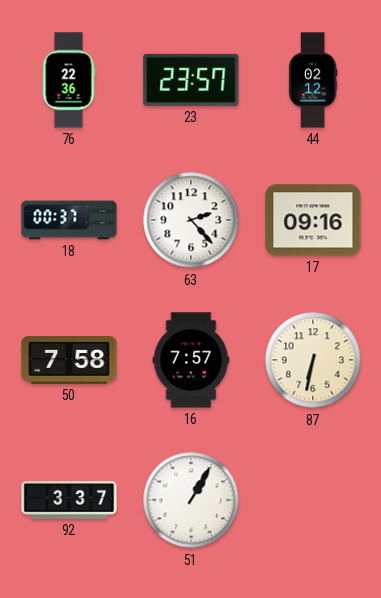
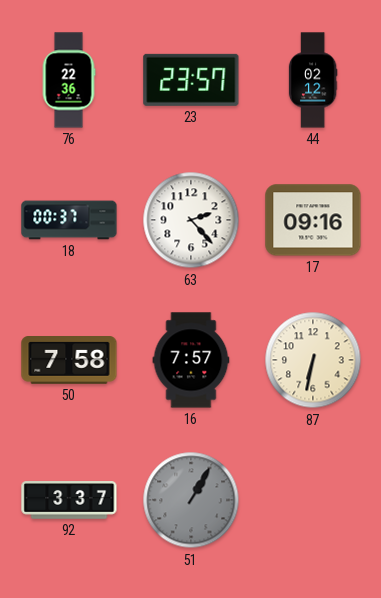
51 dial: white -> grey
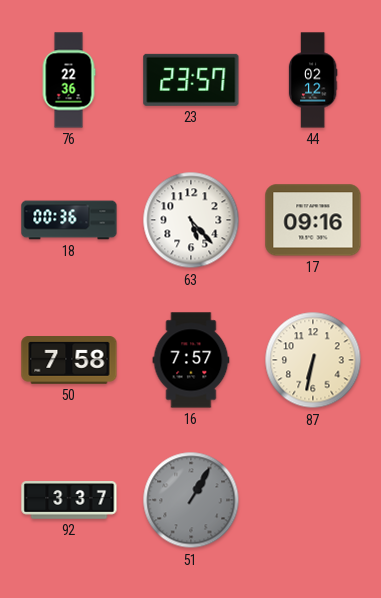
18: 00:37 -> 00:36
63: 2:23 -> 5:23
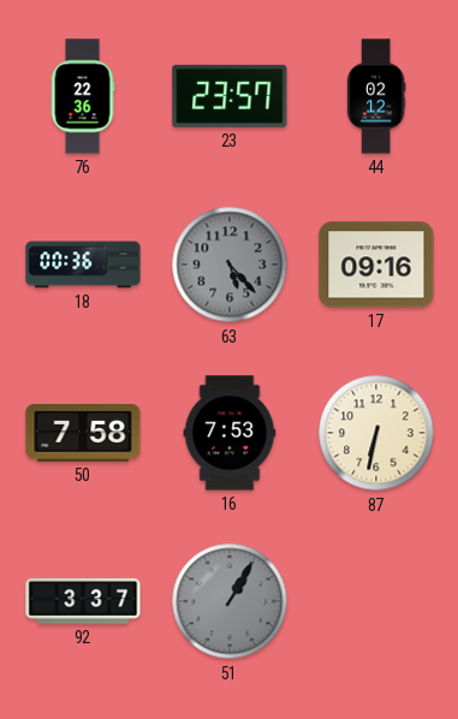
63 dial: white -> grey
16: 7:57 -> 7:53
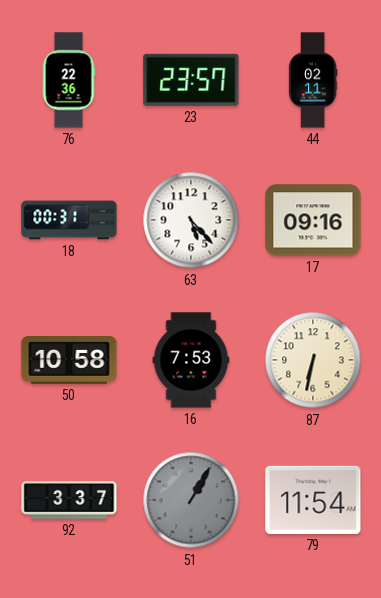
44: 02:12 -> 02:11
18: 00:36 -> 00:31
63 dial: grey -> white
50: 7:58 -> 10:58
79: none -> 11:54
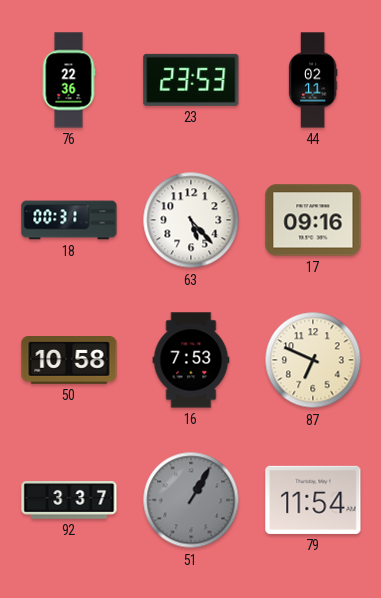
23: 23:57 -> 23:53
87: 6:32 -> 6:49
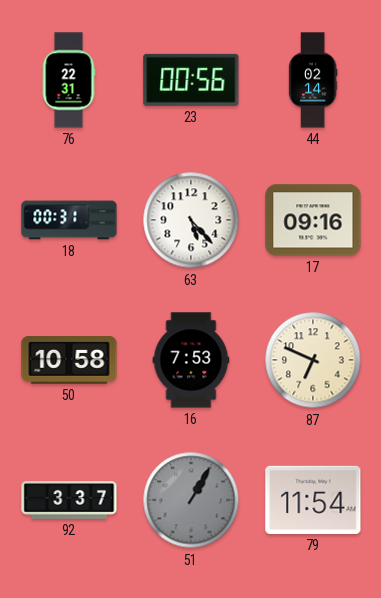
76: 22:36 -> 22:31
23: 23:53 -> 00:56
44: 02:11 -> 02:14
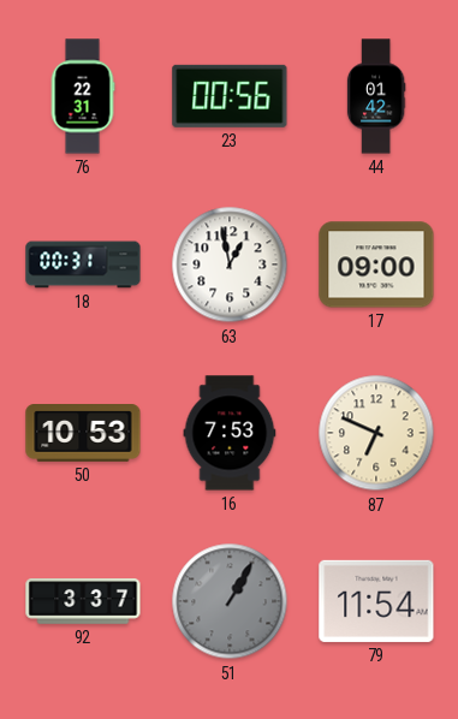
44: 02:14 -> 01:42
63: 5:23 -> 12:58
17: 09:16 -> 09:00
50: 10:58 -> 10:53
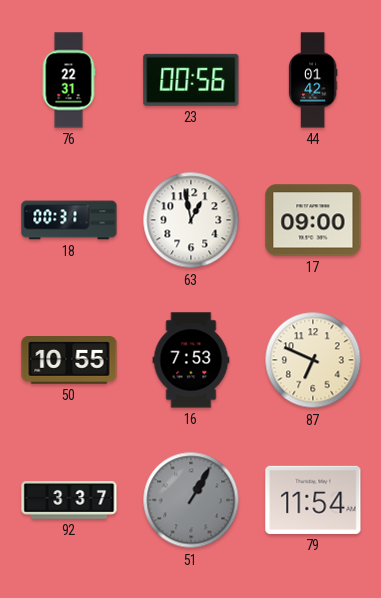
50: 10:53 -> 10:55
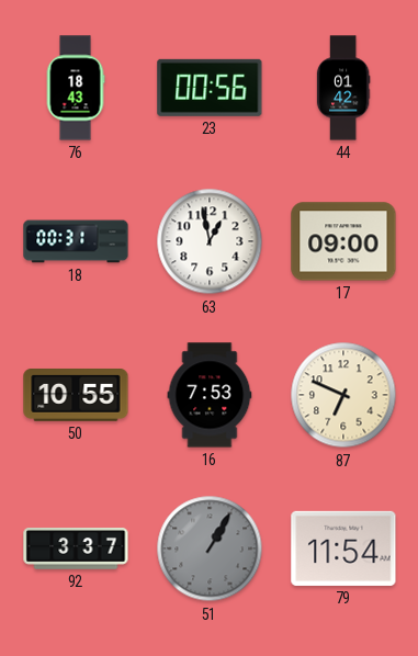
76: 22:31 -> 18:43
